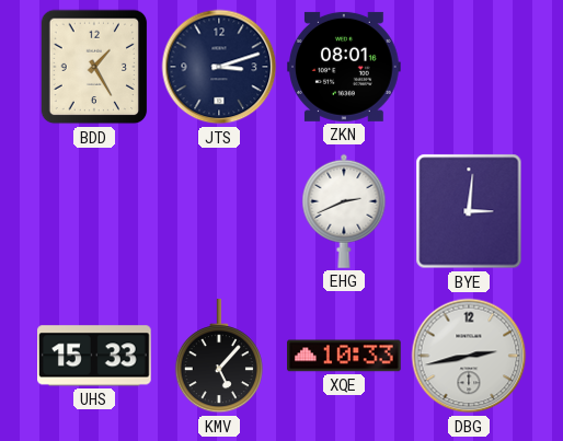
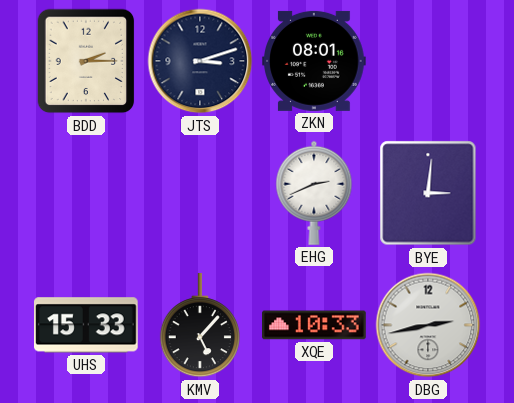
BDD: 1:25 -> 2:15
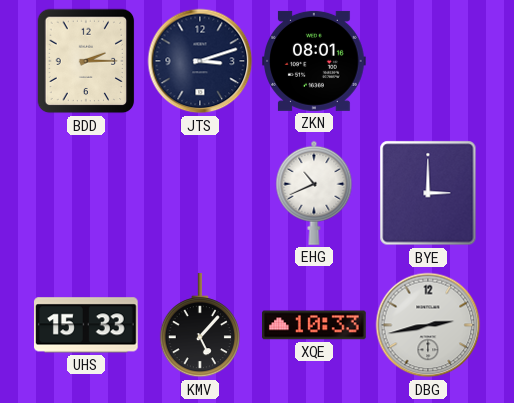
EHG: 2:41 -> 10:41
BYE: 3:01 -> 3:00
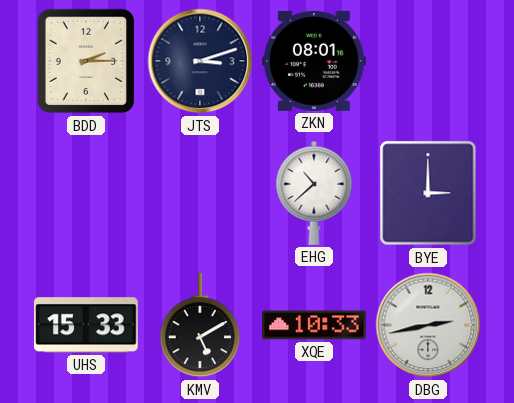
EHG: 10:41 -> 10:38
KMV: 5:07 -> 5:10
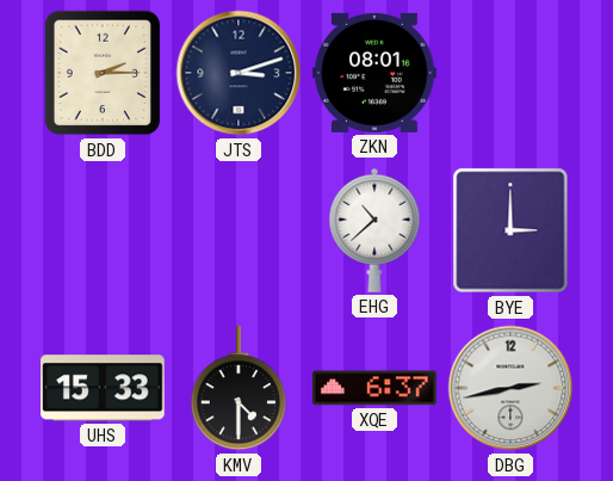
KMV: 5:10 -> 4:30
XQE: 10:33 -> 6:37
